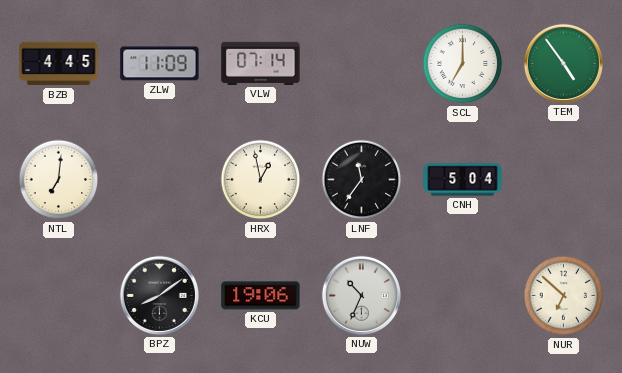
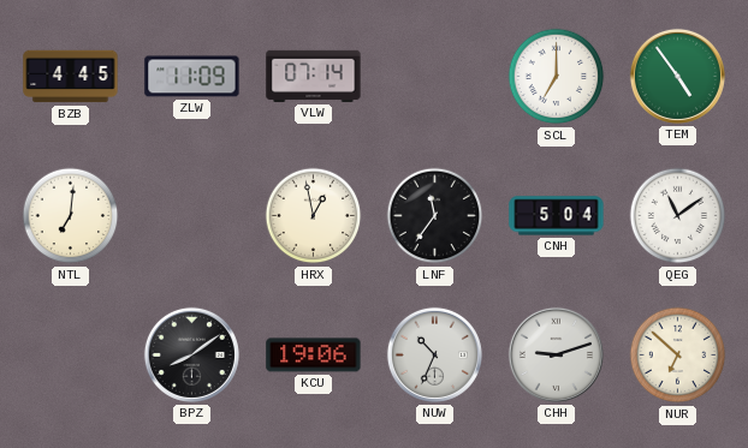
QEG: none -> 11:09
CHH: none -> 9:12
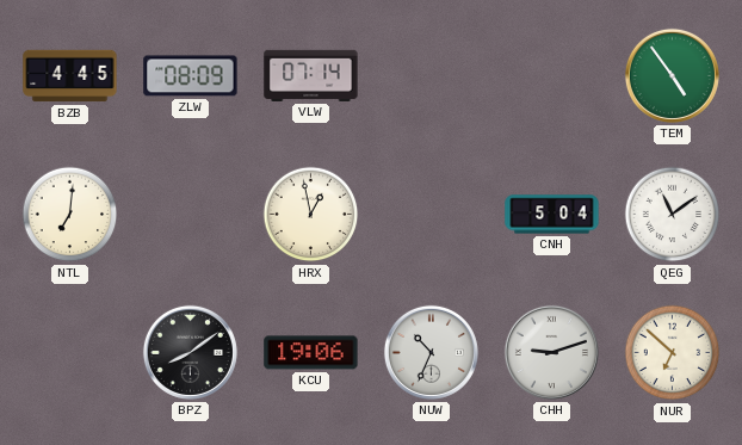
ZLW: 11:09 -> 08:09
SCL: 7:00 -> none
LNF: 11:36 -> none
